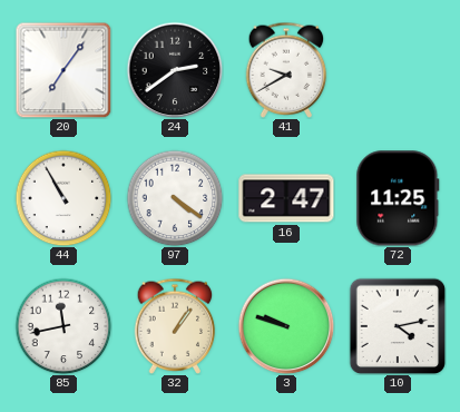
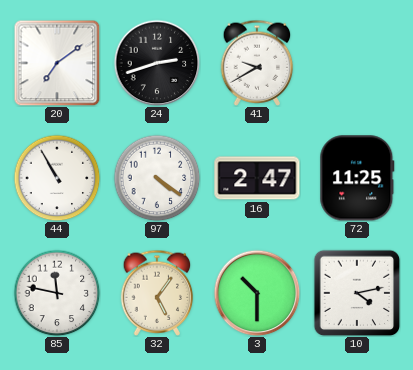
20: 7:06 -> 7:09
24: 2:39 -> 2:42
85: 11:43 -> 11:47
32: 1:06 -> 5:06
3: 9:48 -> 10:30
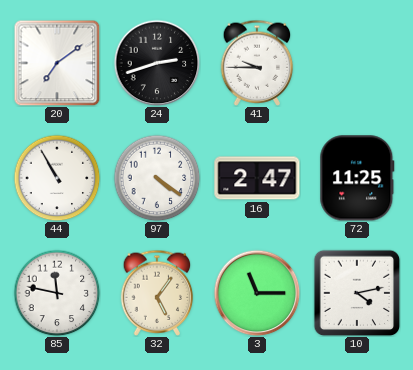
41: 9:40 -> 9:45
3: 10:30 -> 11:15
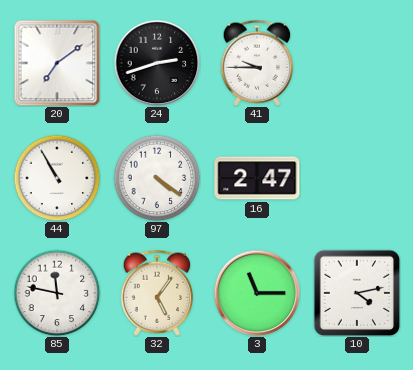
72: 11:25 -> none
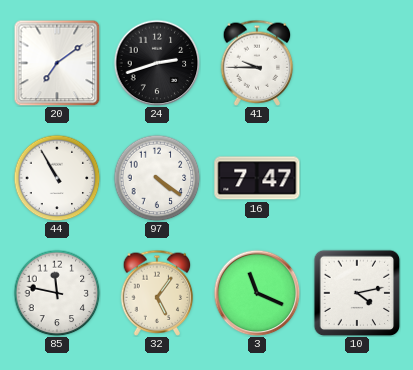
16: 2:47 -> 7:47
3: 11:15 -> 11:19
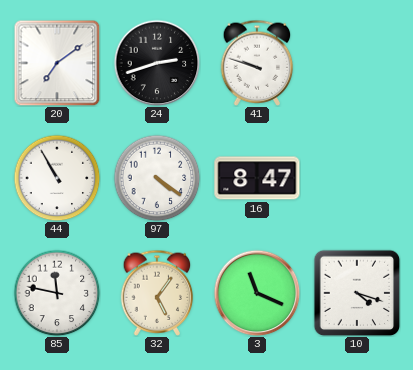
41: 9:45 -> 9:48
16: 7:47 -> 8:47
10: 4:13 -> 4:18
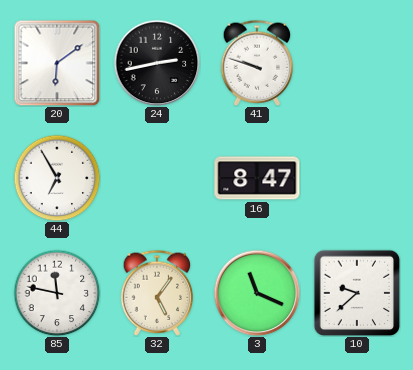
20: 7:09 -> 6:09
24: 2:42 -> 2:43
44: 10:55 -> 6:55
97: 4:21 -> none
10: 4:18 -> 9:38
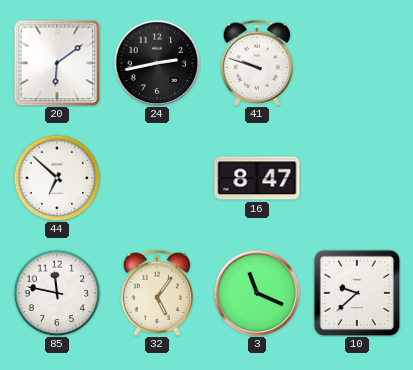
44: 6:55 -> 6:52
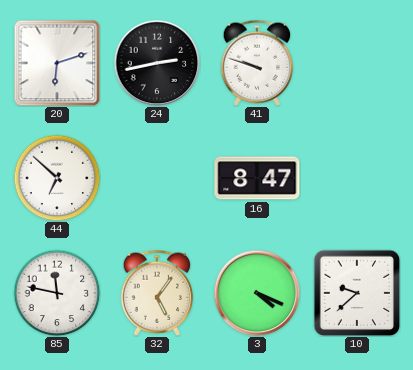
20: 6:09 -> 6:12
3: 11:19 -> 4:19
